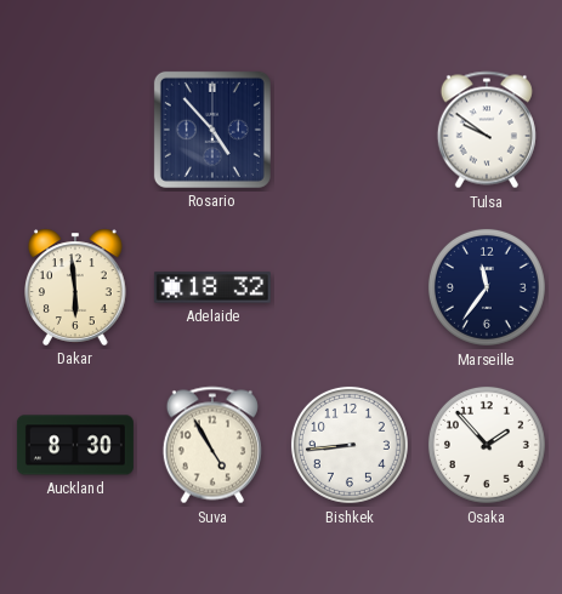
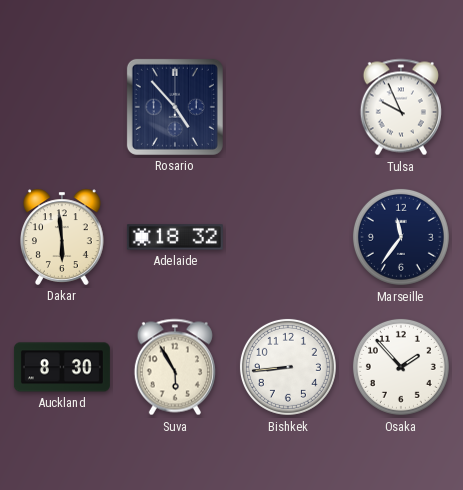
Tulsa: 9:51 -> 9:56
Suva: 4:55 -> 5:55
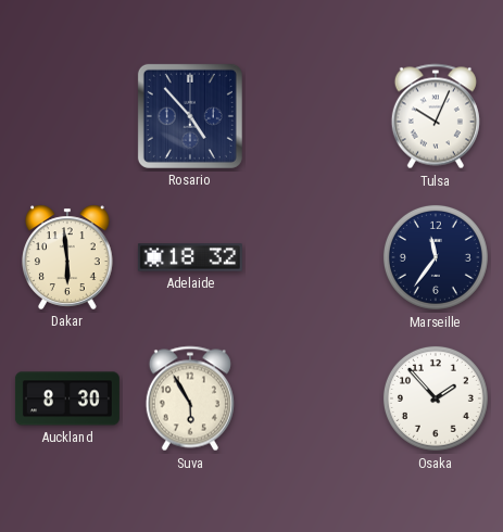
Tulsa: 9:56 -> 10:04
Bishkek: 8:44 -> none
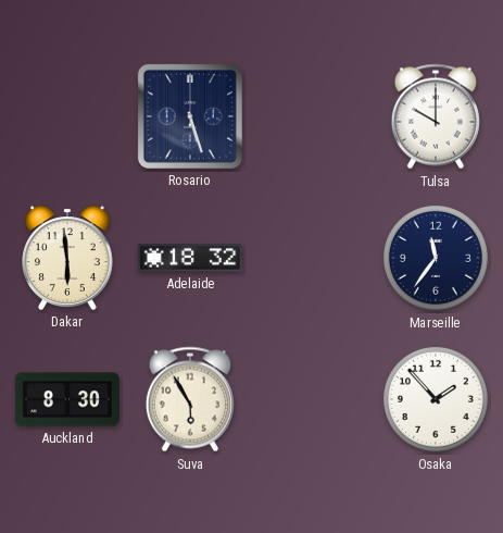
Rosario: 4:53 -> 5:27
Tulsa: 10:04 -> 10:00
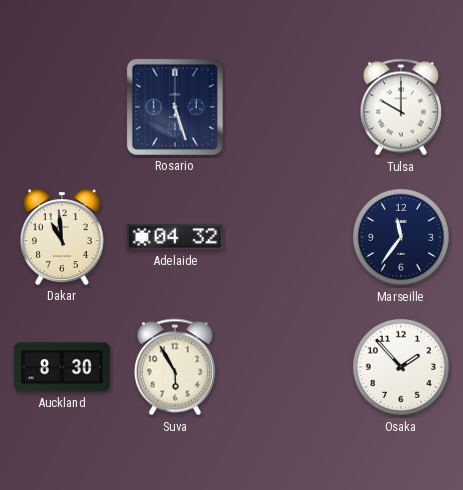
Dakar: 5:59 -> 10:59
Adelaide: 18:32 -> 04:32
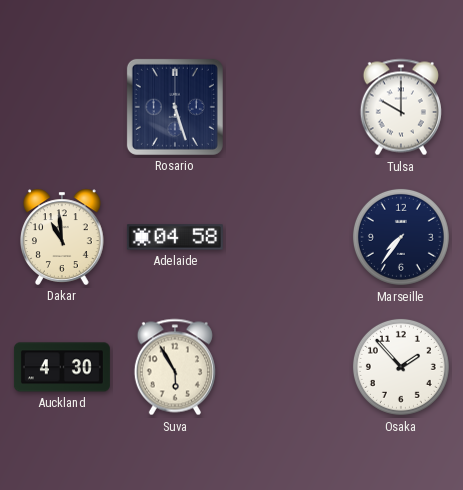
Adelaide: 04:32 -> 04:58
Marseille: 11:36 -> 7:36
Auckland: 8:30 -> 4:30
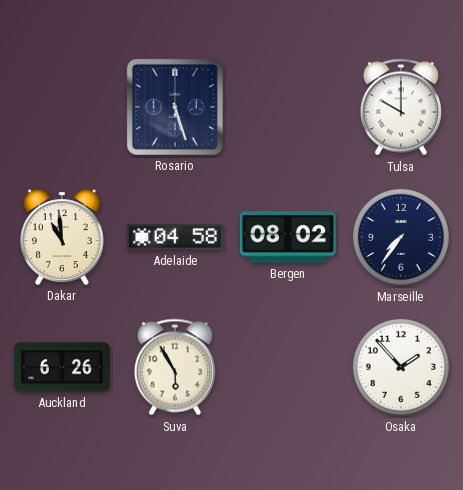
Bergen: none -> 08:02
Auckland: 4:30 -> 6:26
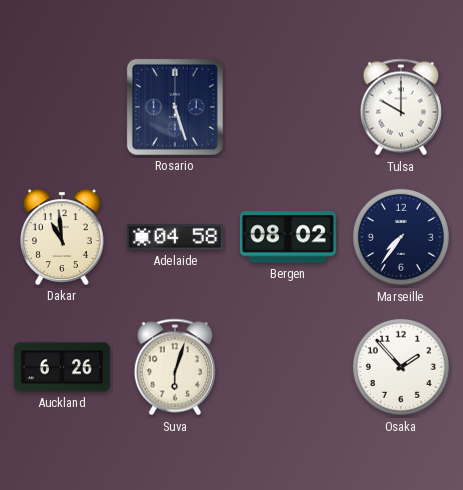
Suva: 5:55 -> 6:03
